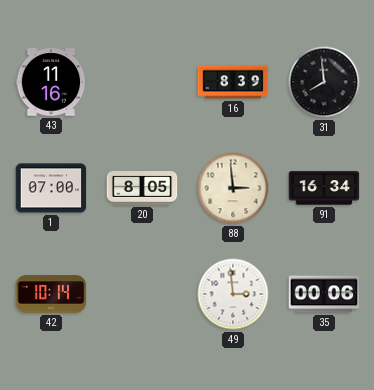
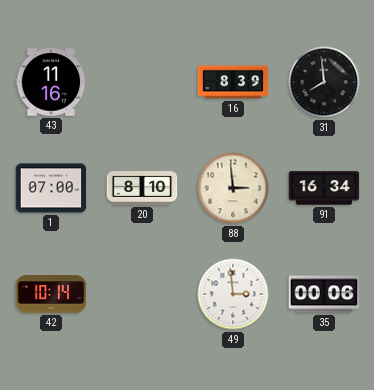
20: 8:05 -> 8:10
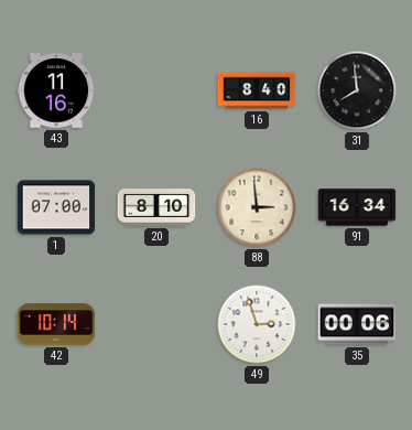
16: 8:39 -> 8:40
49: 2:59 -> 2:57
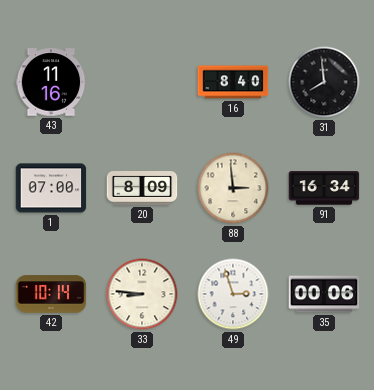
20: 8:10 -> 8:09
33: none -> 8:46
